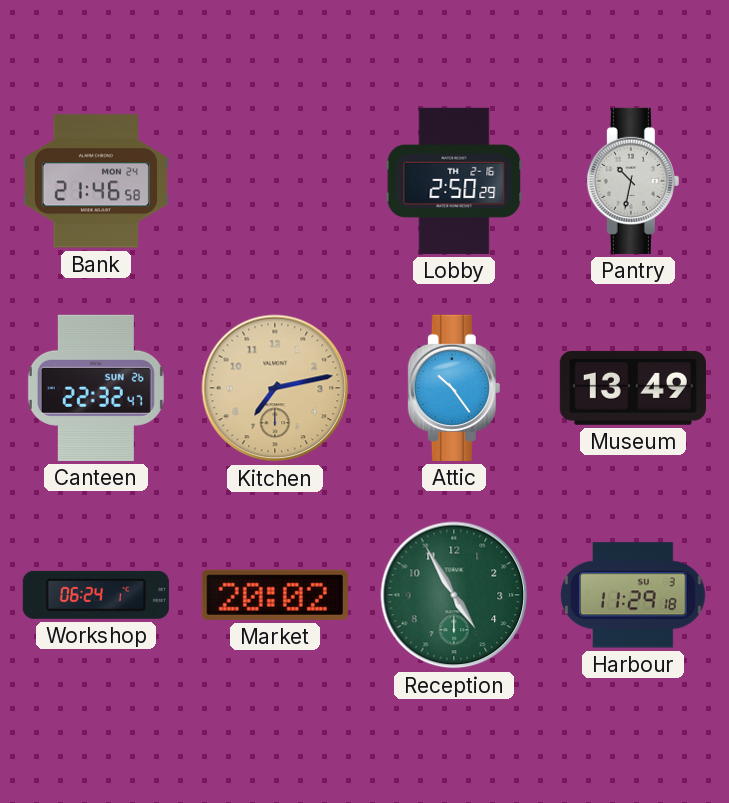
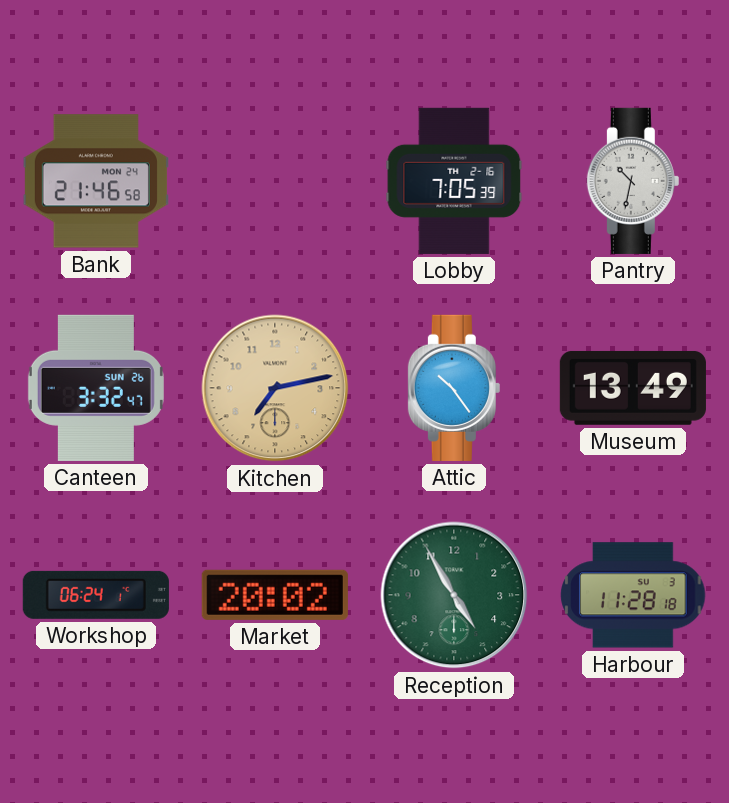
Lobby: 2:50 -> 7:05
Canteen: 22:32 -> 3:32
Harbour: 11:29 -> 11:28
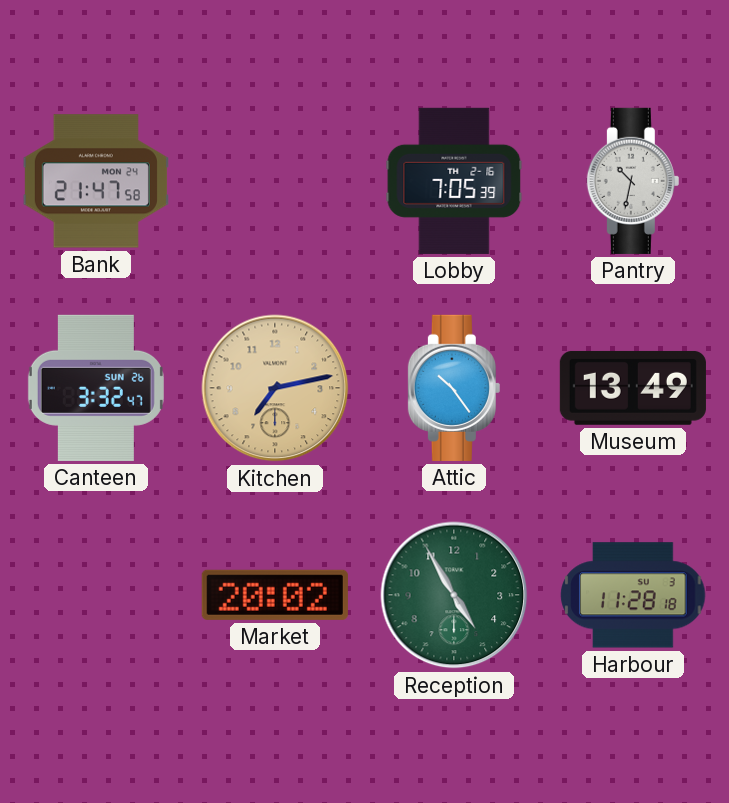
Bank: 21:46 -> 21:47
Workshop: 06:24 -> none
